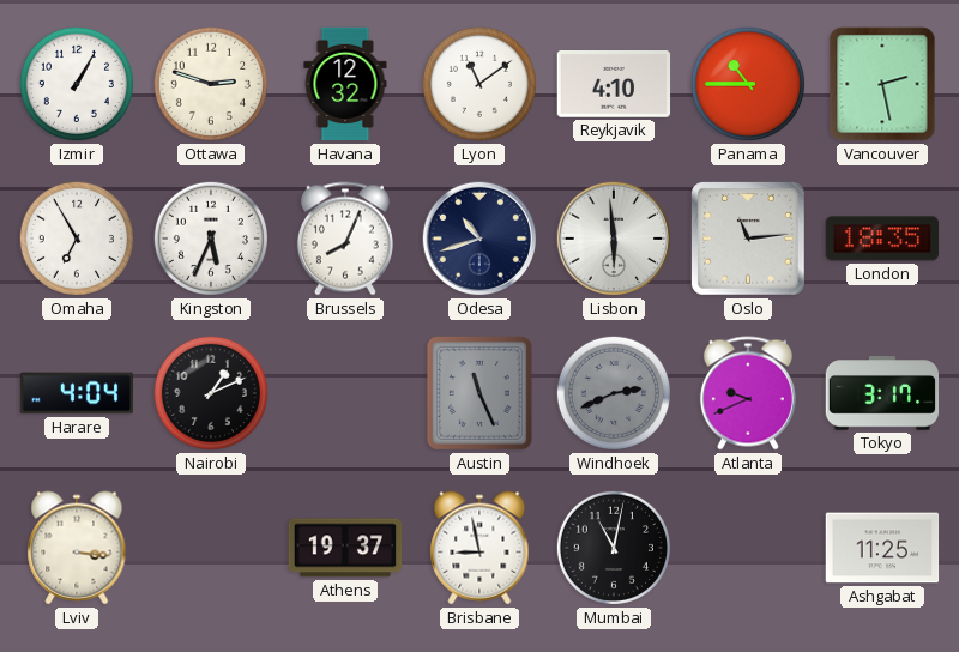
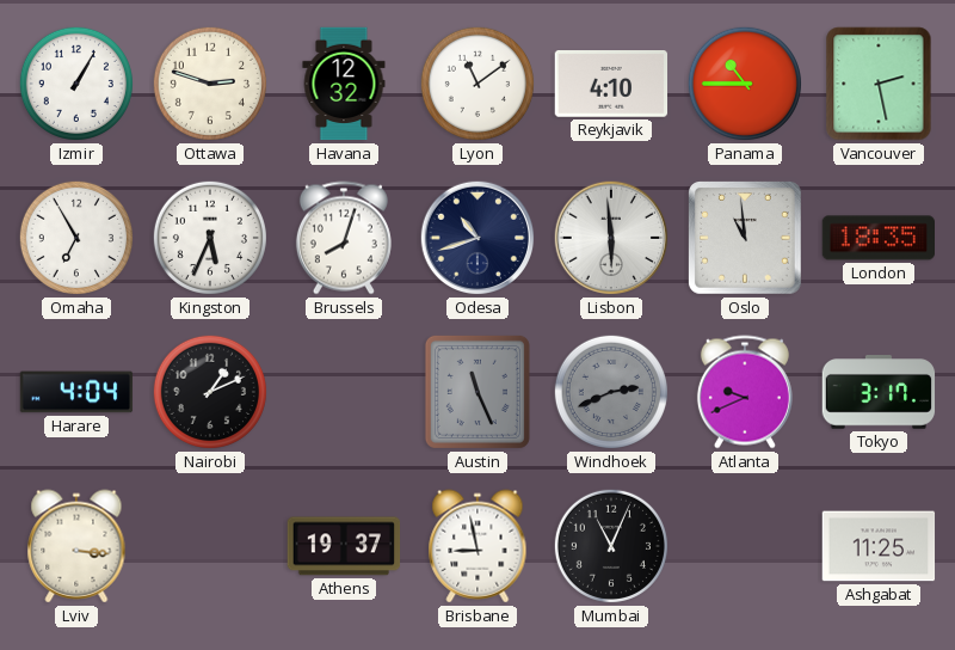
Brussels: 8:04 -> 8:03
Oslo: 11:14 -> 10:59
Mumbai: 11:02 -> 11:04
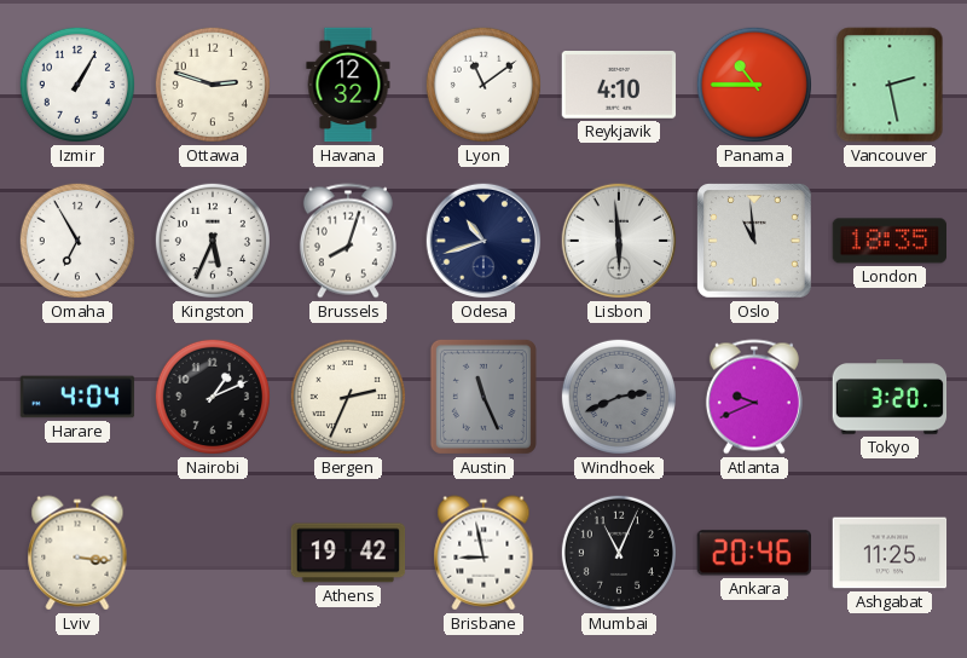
Bergen: none -> 2:34
Tokyo: 3:17 -> 3:20
Athens: 19:37 -> 19:42
Ankara: none -> 20:46
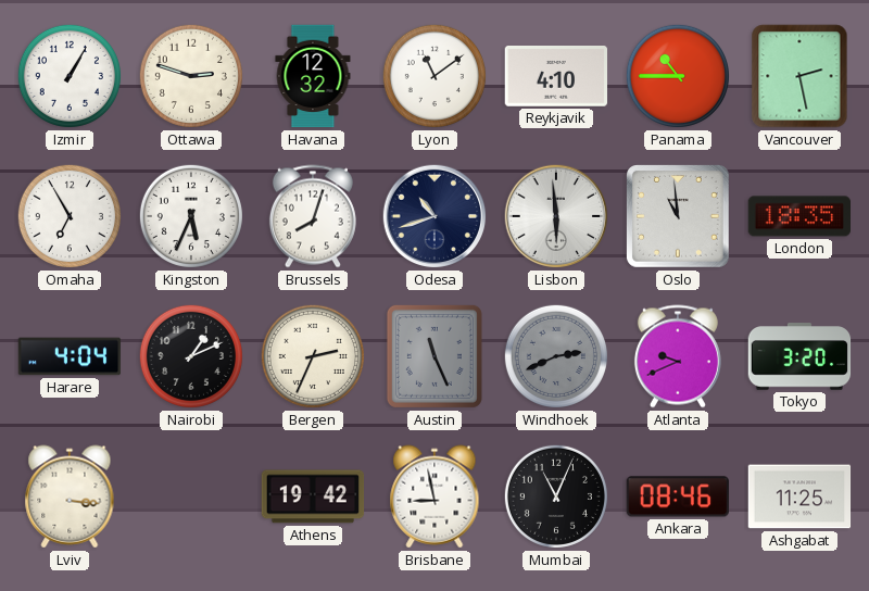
Ankara: 20:46 -> 08:46
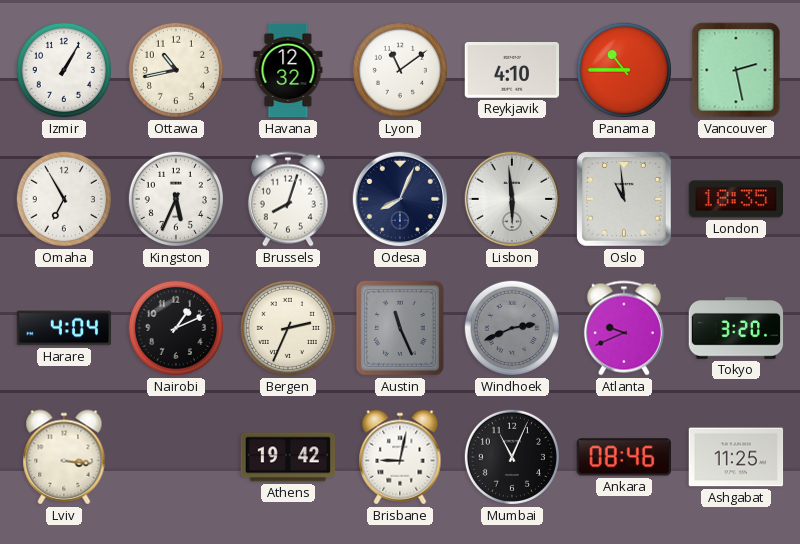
Ottawa: 2:48 -> 10:43
Odesa: 10:42 -> 8:04
Brisbane: 8:58 -> 9:02
